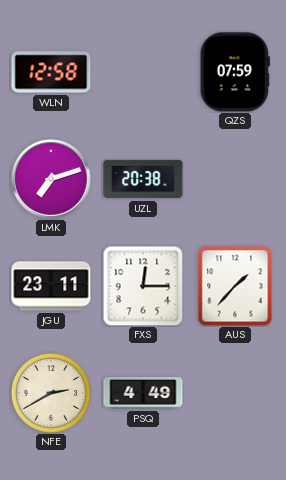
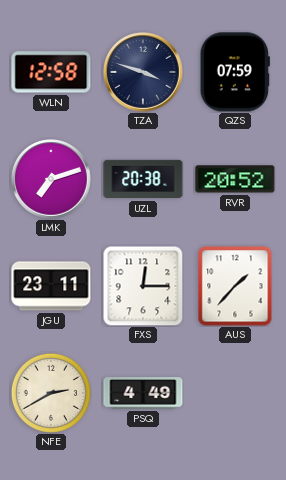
TZA: none -> 3:48
RVR: none -> 20:52
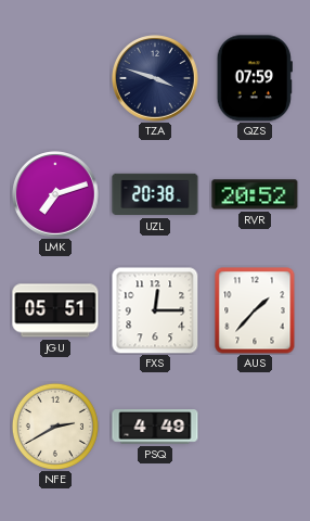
WLN: 12:58 -> none
JGU: 23:11 -> 05:51
